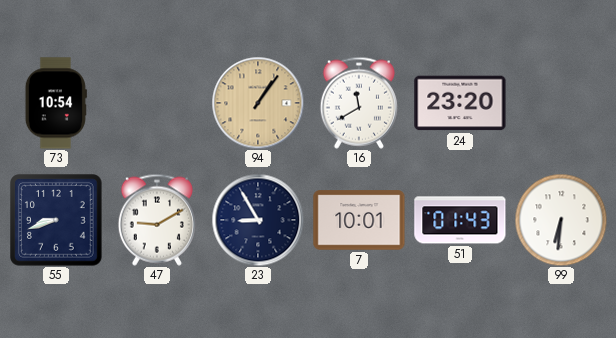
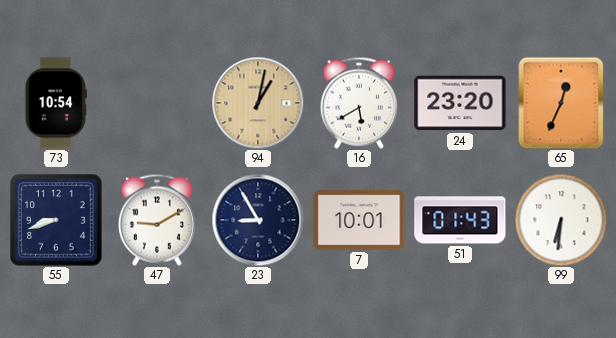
94: 1:06 -> 1:02
16: 11:40 -> 5:40
65: none -> 12:34
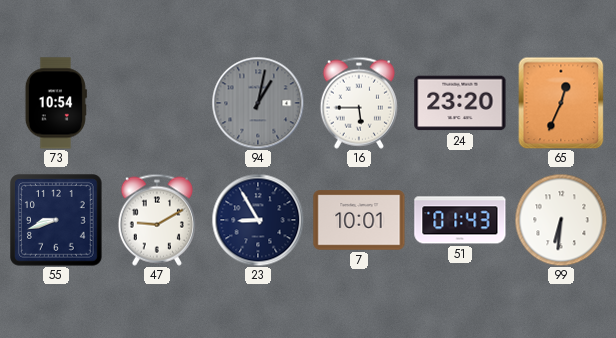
94 dial: champagne -> grey
16: 5:40 -> 5:45
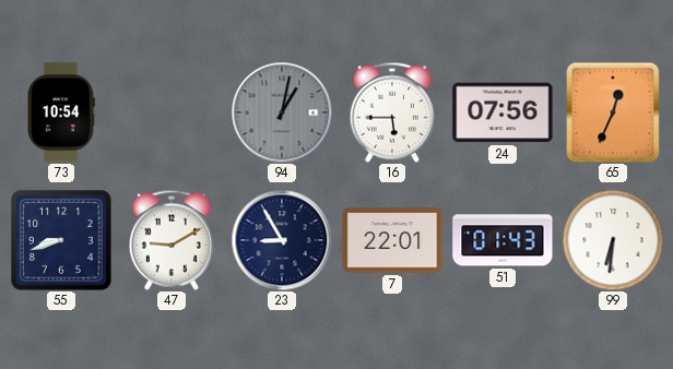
24: 23:20 -> 07:56
7: 10:01 -> 22:01
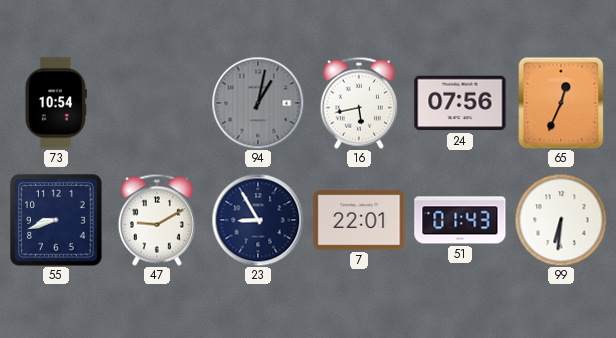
16: 5:45 -> 5:43
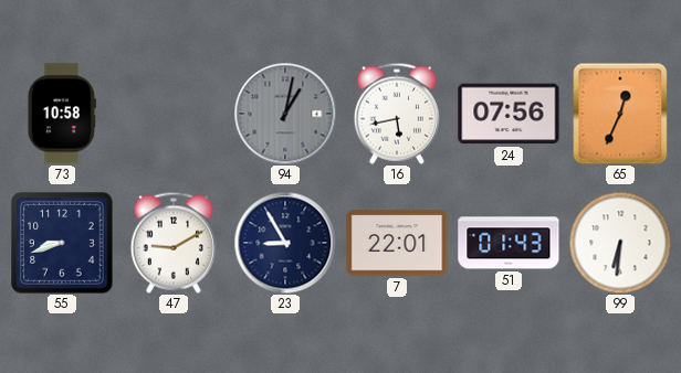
73: 10:54 -> 10:58
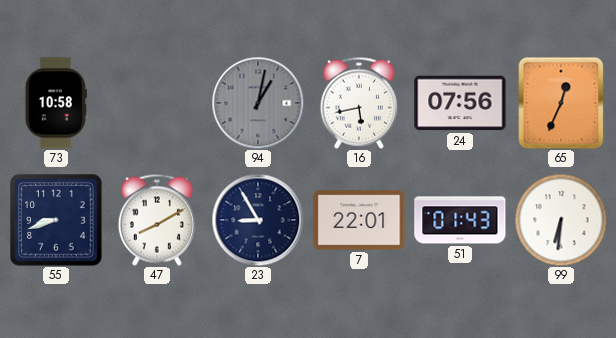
47: 9:10 -> 8:10
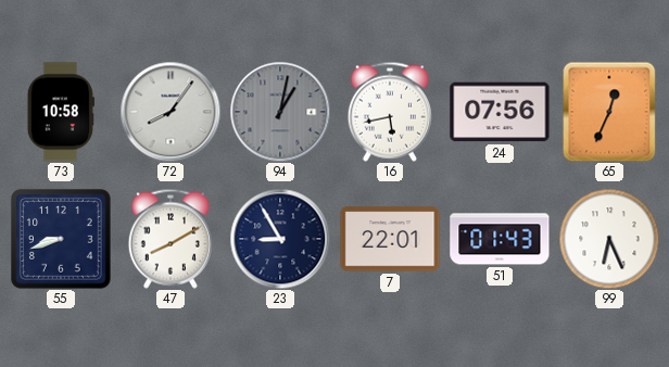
72: none -> 8:06
99: 6:31 -> 6:26
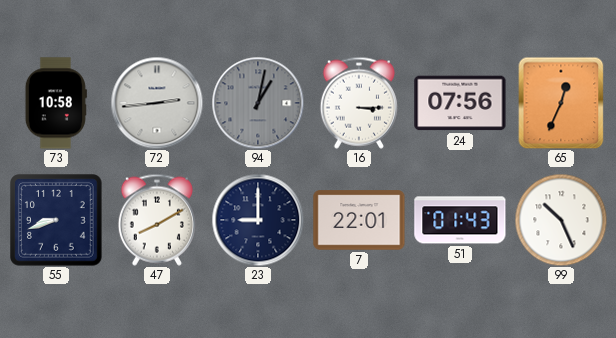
72: 8:06 -> 2:44
16: 5:43 -> 3:15
23: 8:55 -> 9:00
99: 6:26 -> 10:26
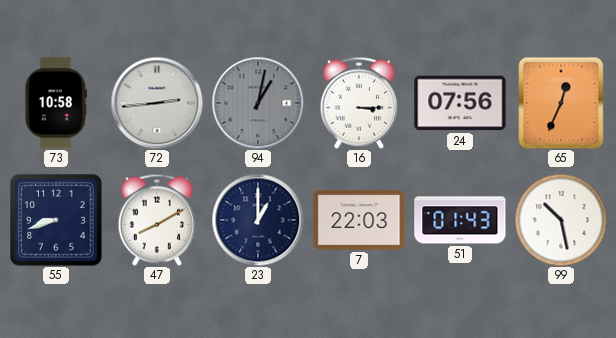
23: 9:00 -> 1:00
7: 22:01 -> 22:03
99: 10:26 -> 10:28
